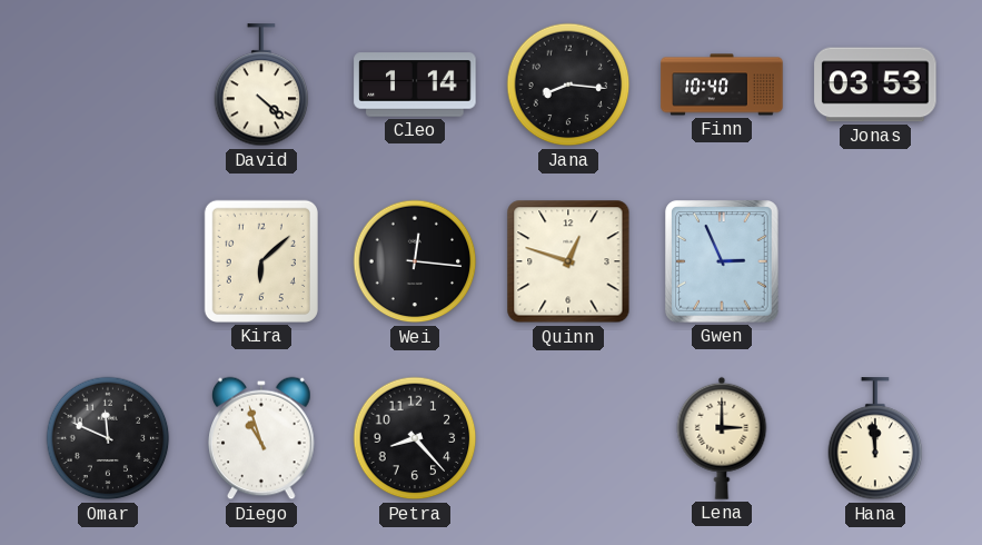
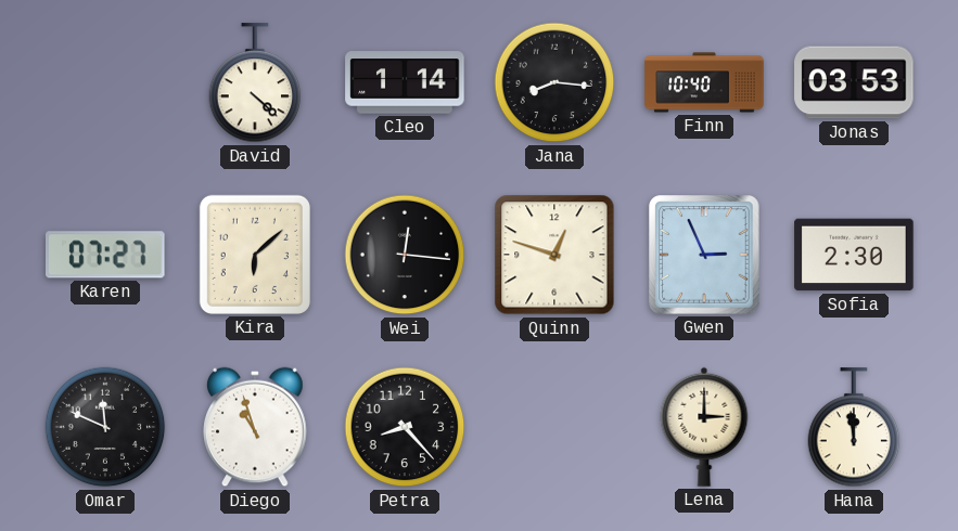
Karen: none -> 07:27
Sofia: none -> 2:30
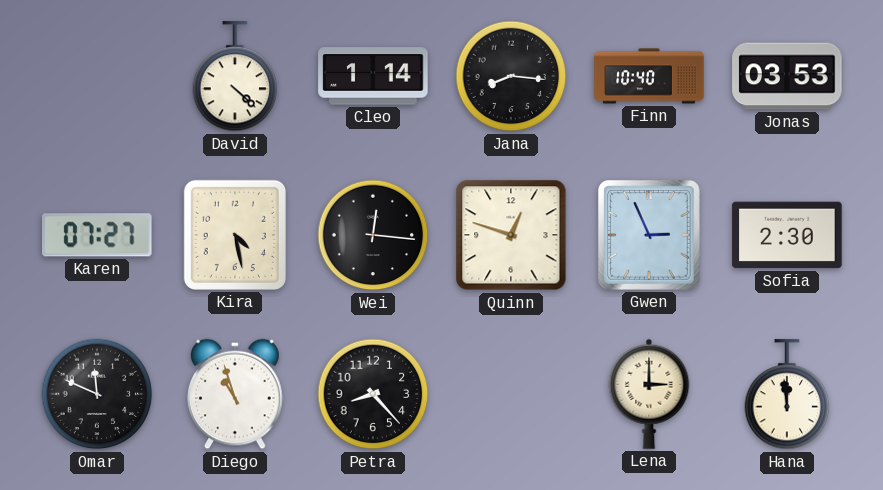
Kira: 6:08 -> 4:28
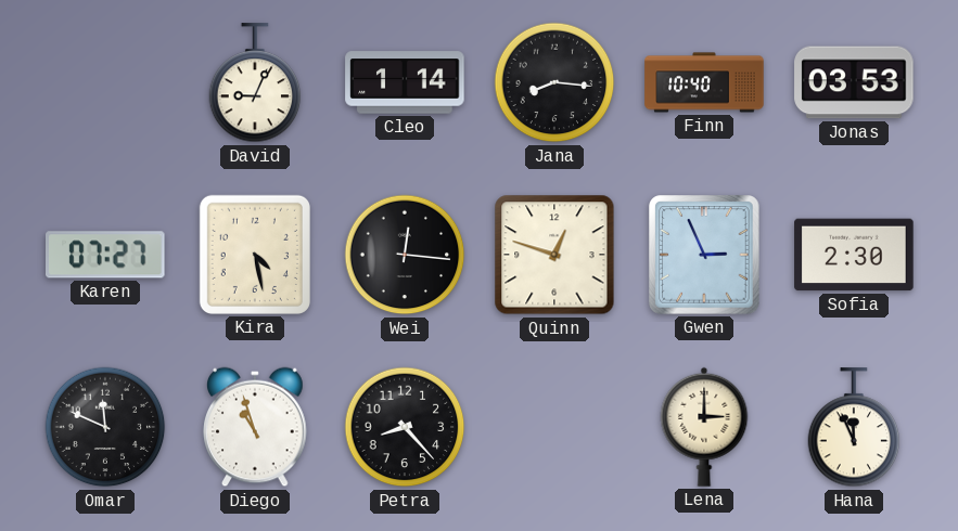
David: 4:22 -> 9:04
Hana: 11:59 -> 11:56
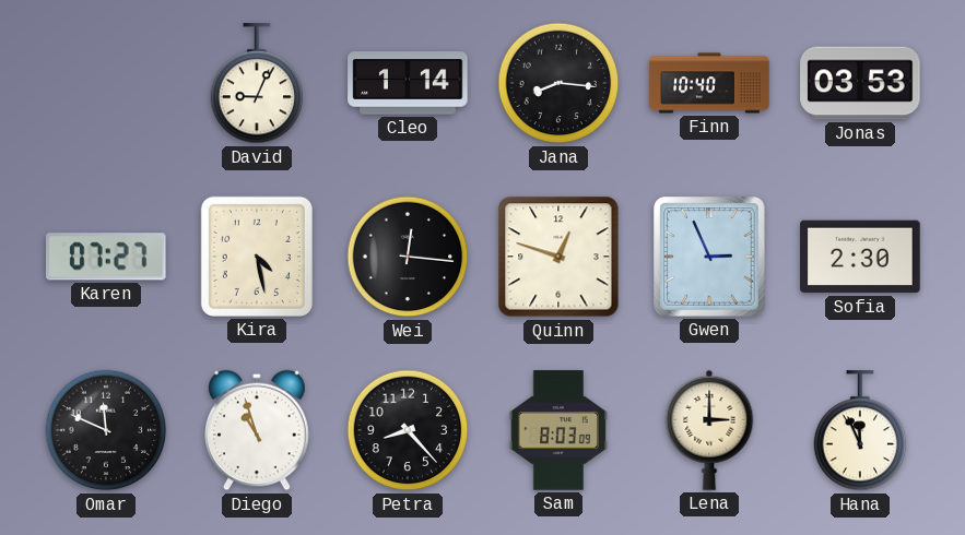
Sam: none -> 8:03
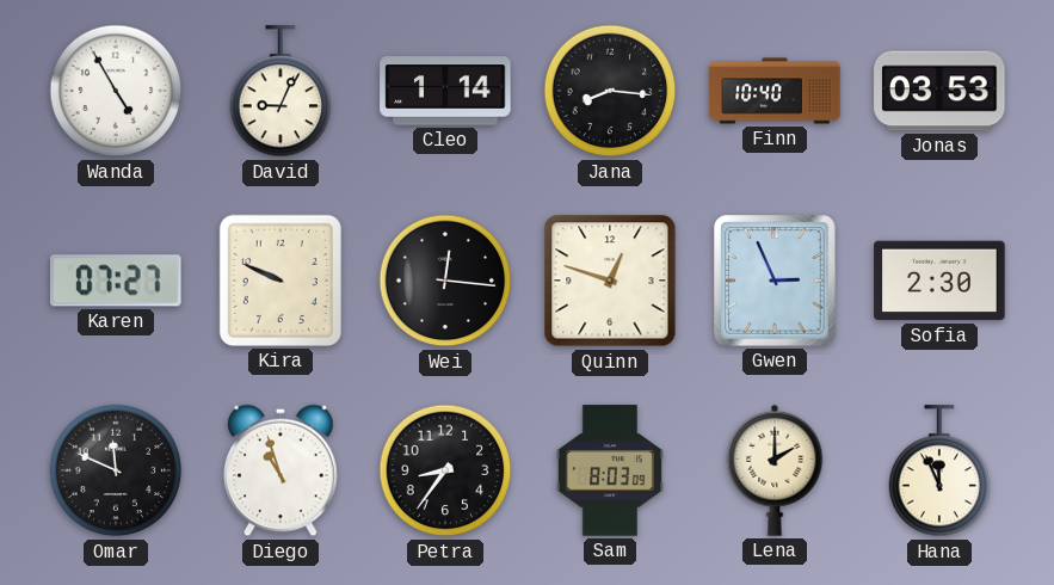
Wanda: none -> 4:55
Kira: 4:28 -> 9:49
Petra: 8:23 -> 8:36
Lena: 3:00 -> 2:00
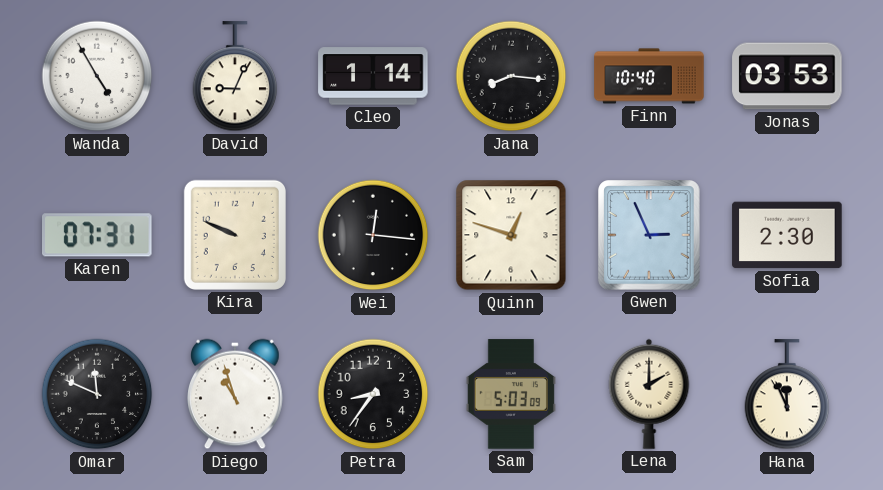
Karen: 07:27 -> 07:31
Sam: 8:03 -> 5:03
